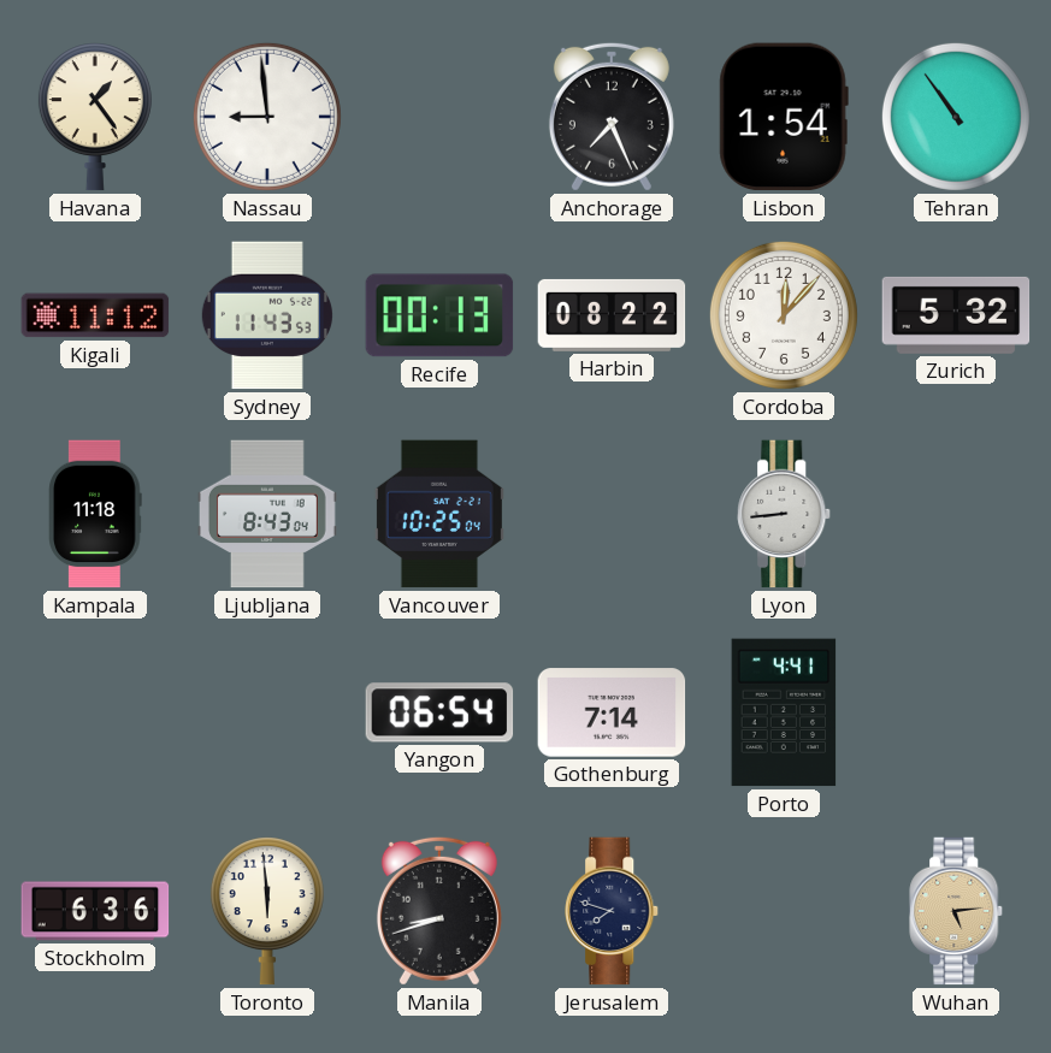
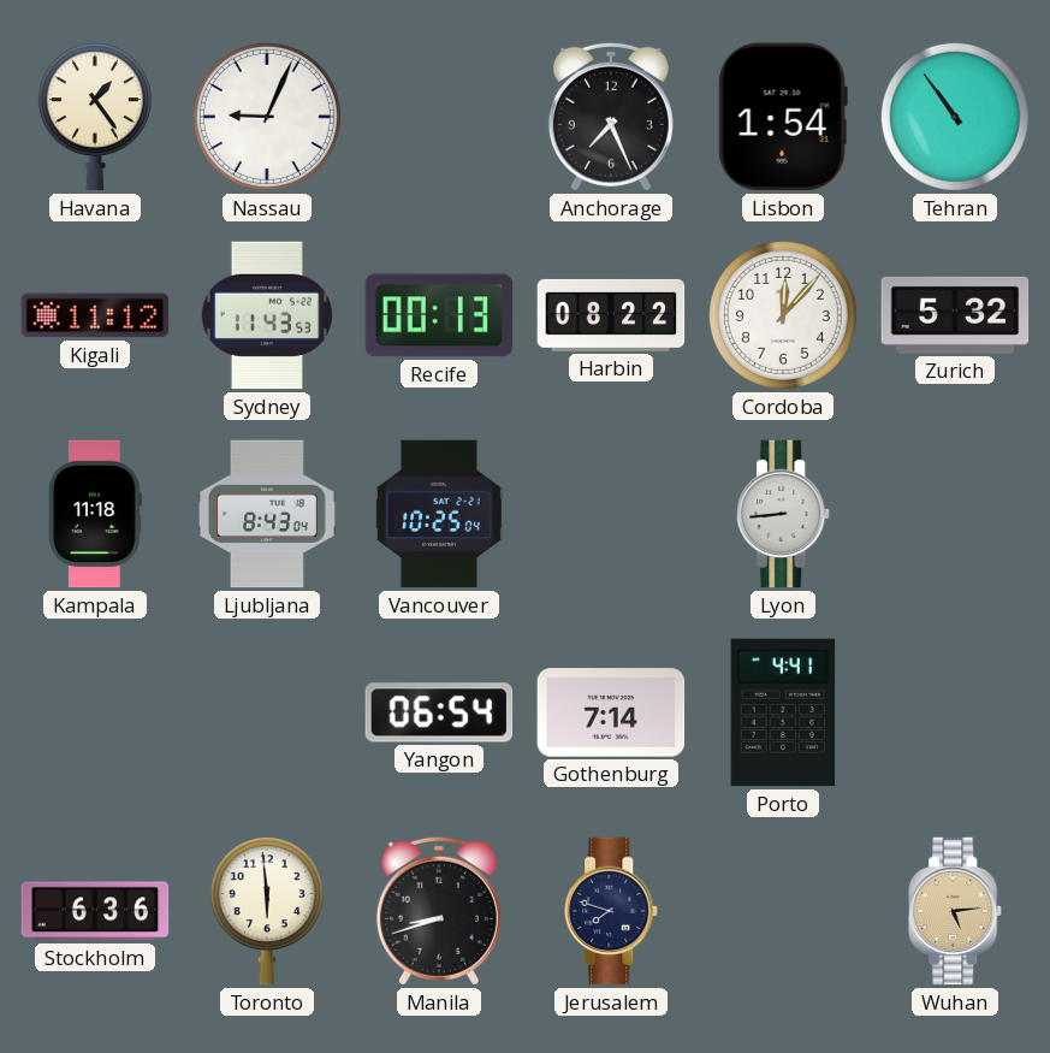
Nassau: 8:59 -> 9:04
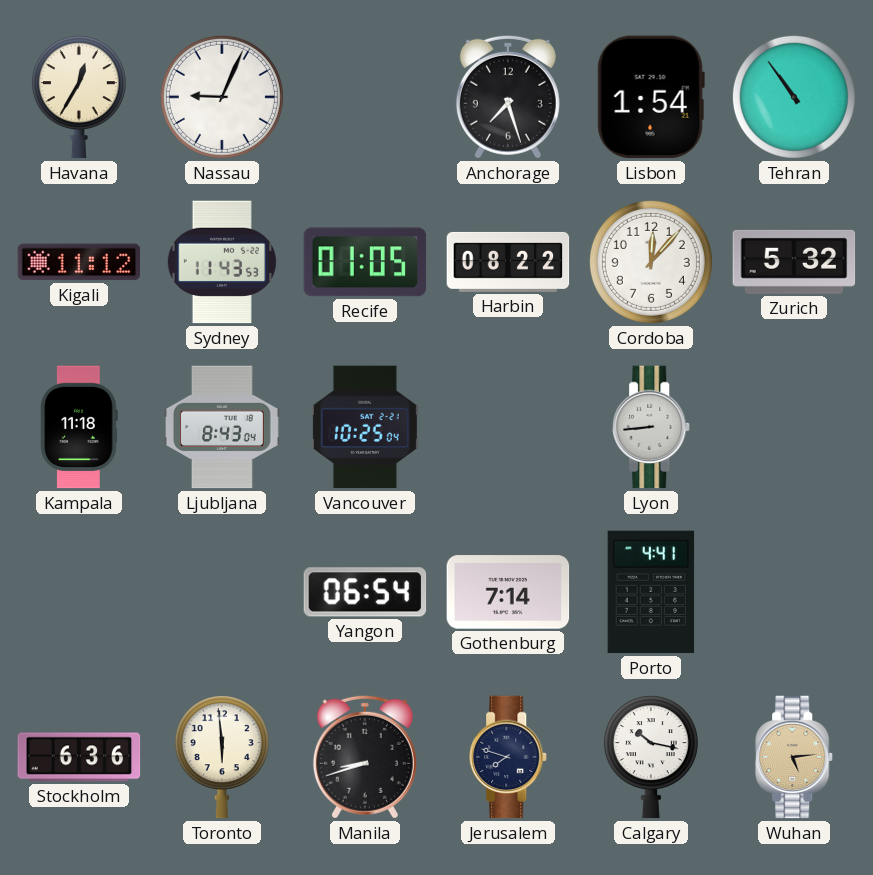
Havana: 1:24 -> 12:35
Anchorage: 7:26 -> 7:27
Recife: 00:13 -> 01:05
Calgary: none -> 10:17
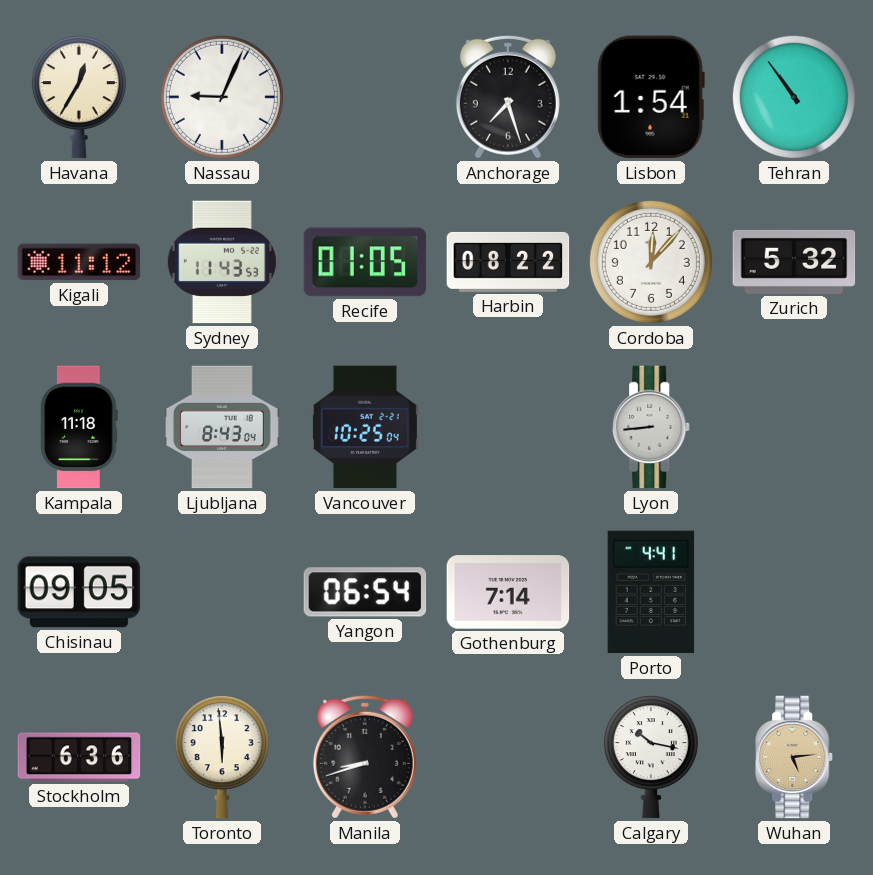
Chisinau: none -> 09:05
Jerusalem: 7:48 -> none
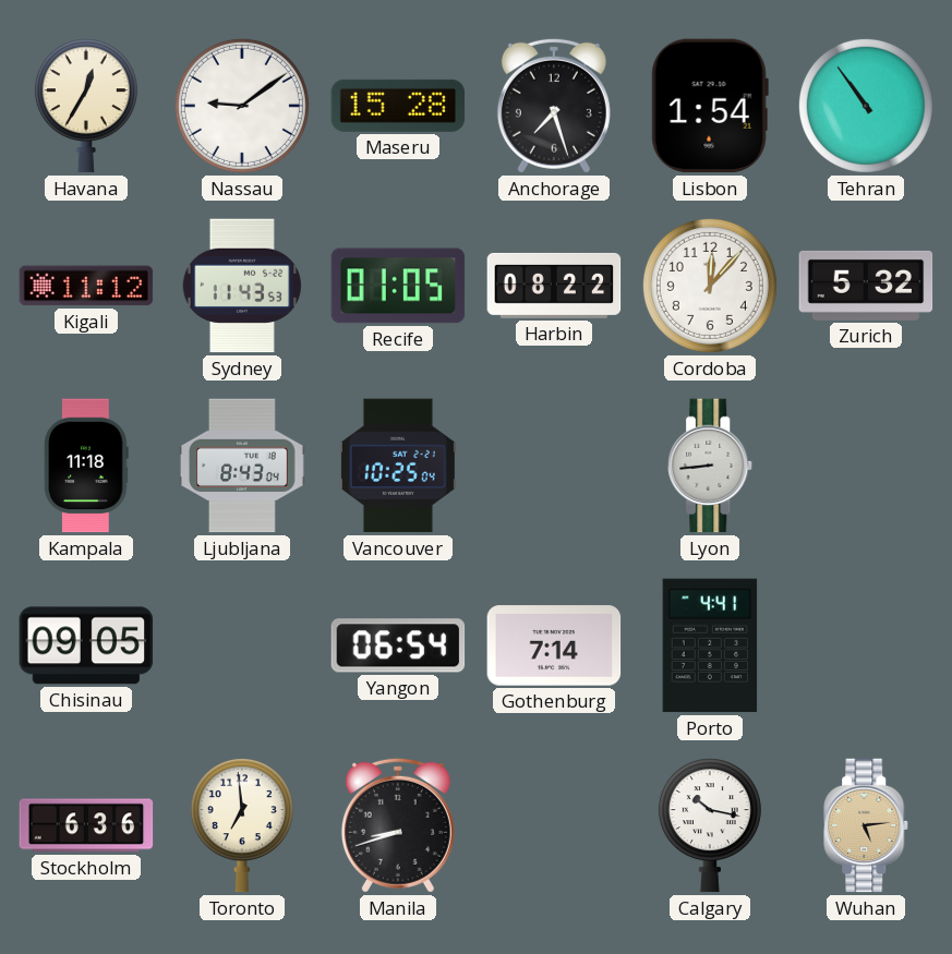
Nassau: 9:04 -> 9:09
Maseru: none -> 15:28
Toronto: 5:59 -> 6:59
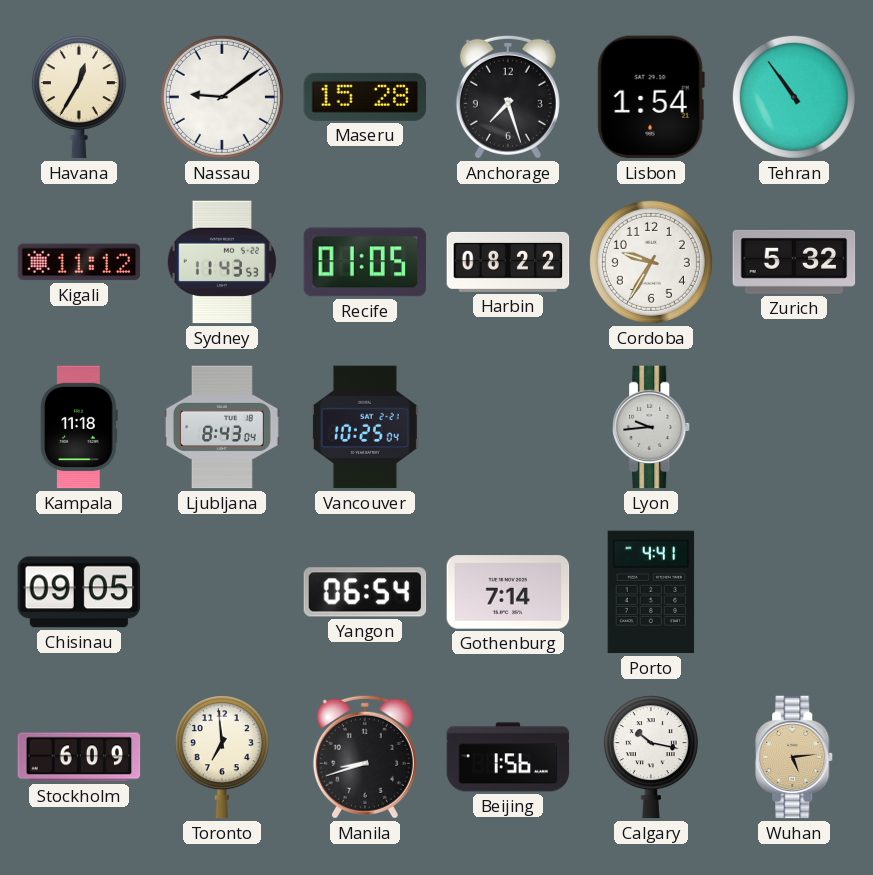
Cordoba: 12:07 -> 9:35
Lyon: 8:44 -> 9:44
Stockholm: 6:36 -> 6:09
Beijing: none -> 1:56
